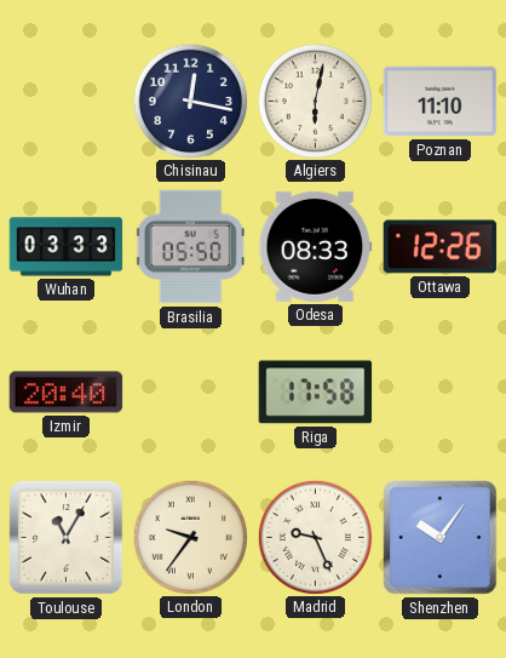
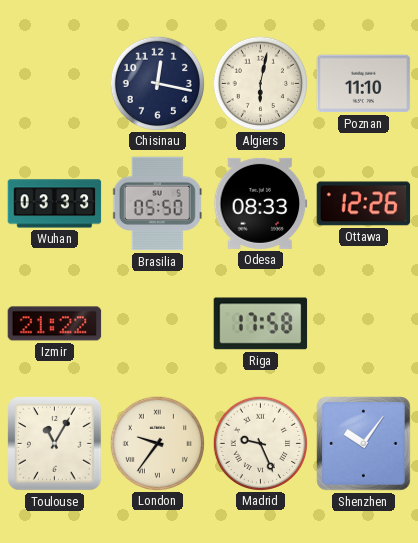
Izmir: 20:40 -> 21:22
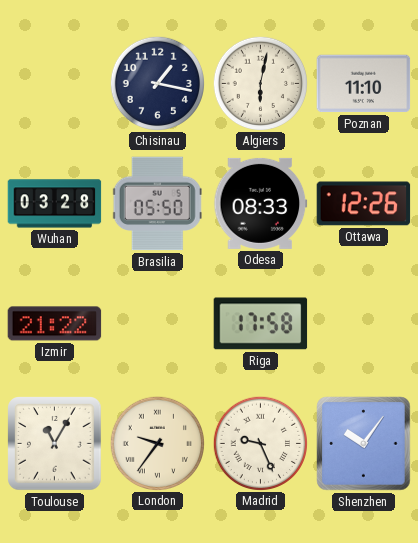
Chisinau: 12:17 -> 1:17
Wuhan: 03:33 -> 03:28
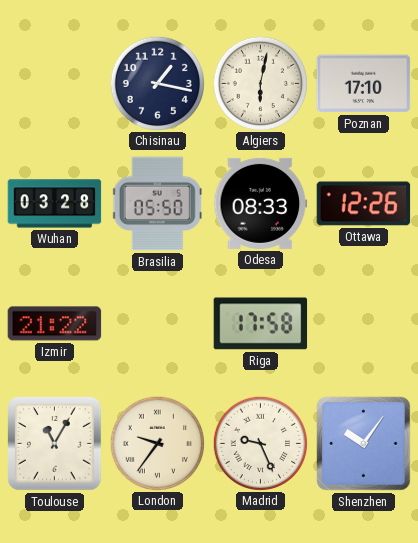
Poznan: 11:10 -> 17:10
